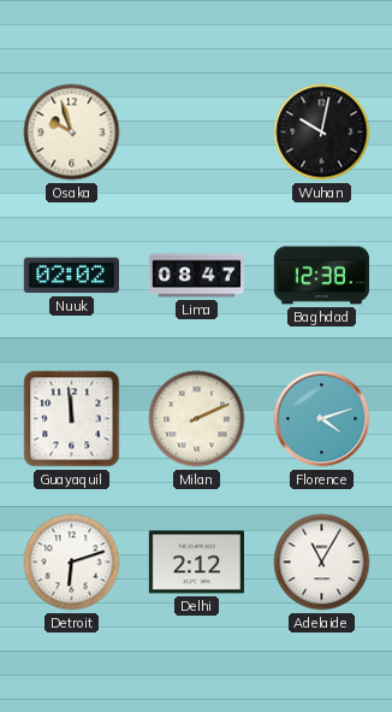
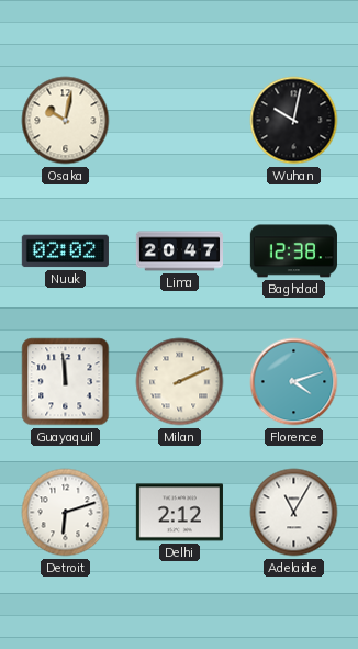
Osaka: 9:57 -> 10:02
Lima: 08:47 -> 20:47
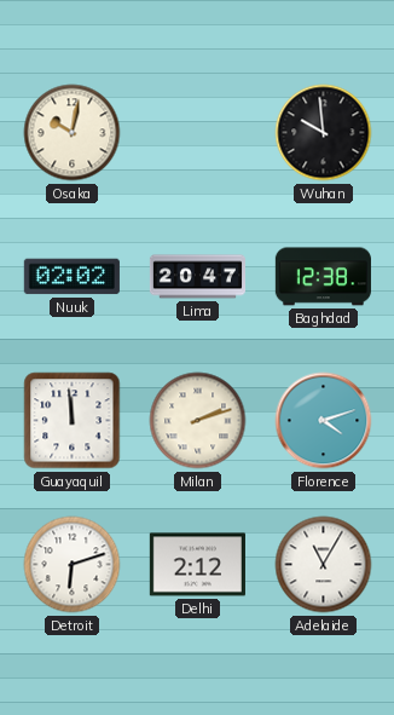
Wuhan: 10:02 -> 9:59
Milan: 2:11 -> 2:12
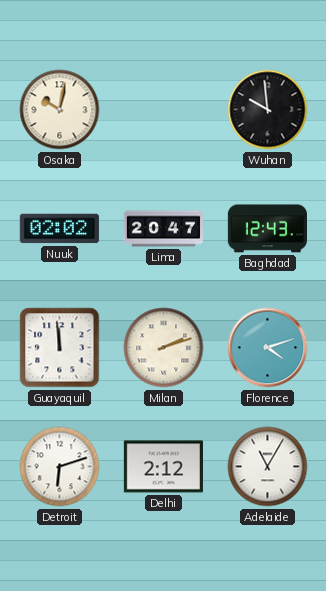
Baghdad: 12:38 -> 12:43
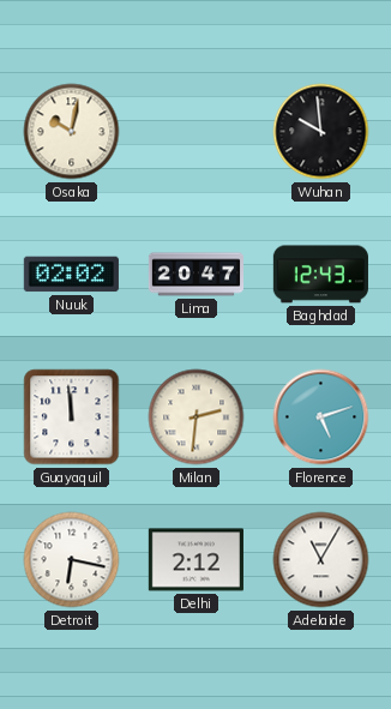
Milan: 2:12 -> 2:31
Florence: 4:12 -> 5:12
Detroit: 6:12 -> 6:17
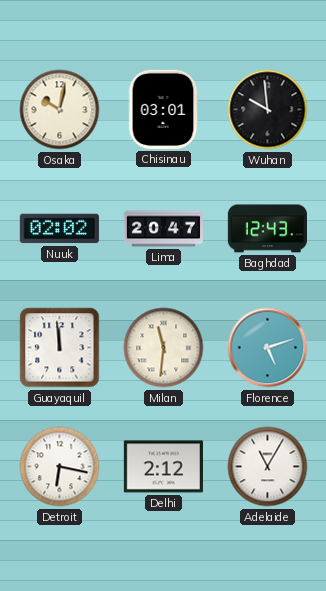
Chisinau: none -> 03:01
Milan: 2:31 -> 11:31
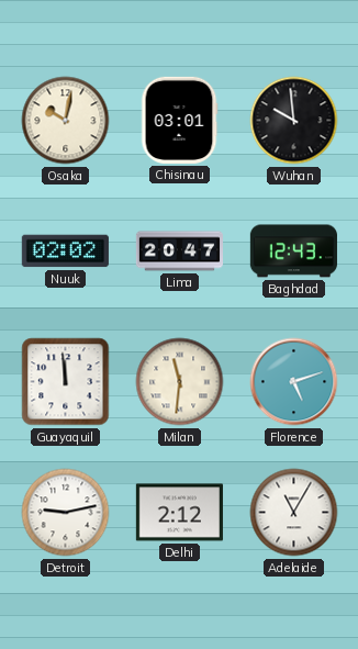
Detroit: 6:17 -> 9:13
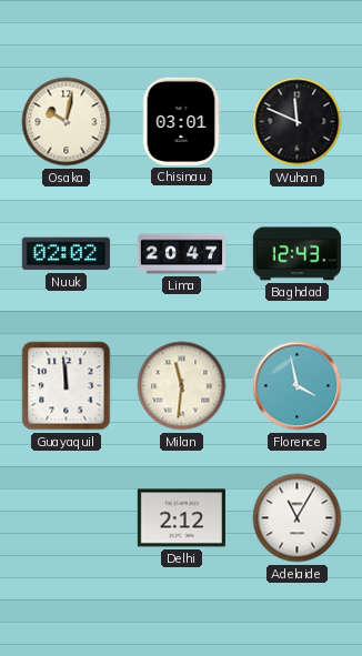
Wuhan: 9:59 -> 11:49
Florence: 5:12 -> 3:58
Detroit: 9:13 -> none
